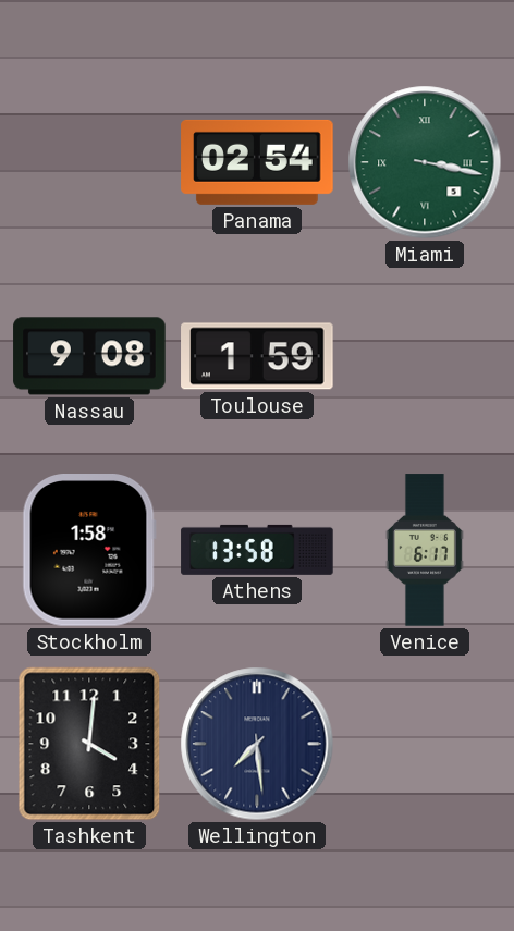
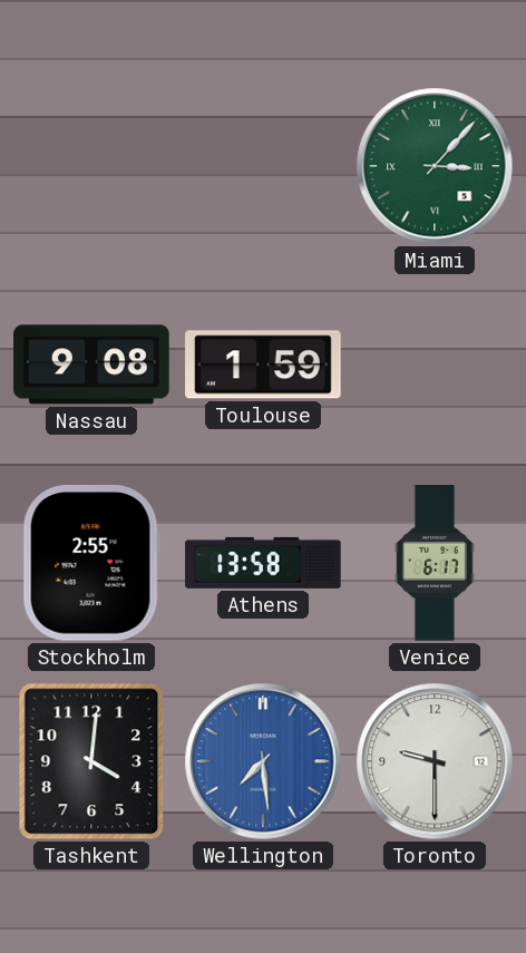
Panama: 02:54 -> none
Miami: 3:17 -> 3:07
Stockholm: 1:58 -> 2:55
Wellington dial: navy -> blue
Toronto: none -> 9:30
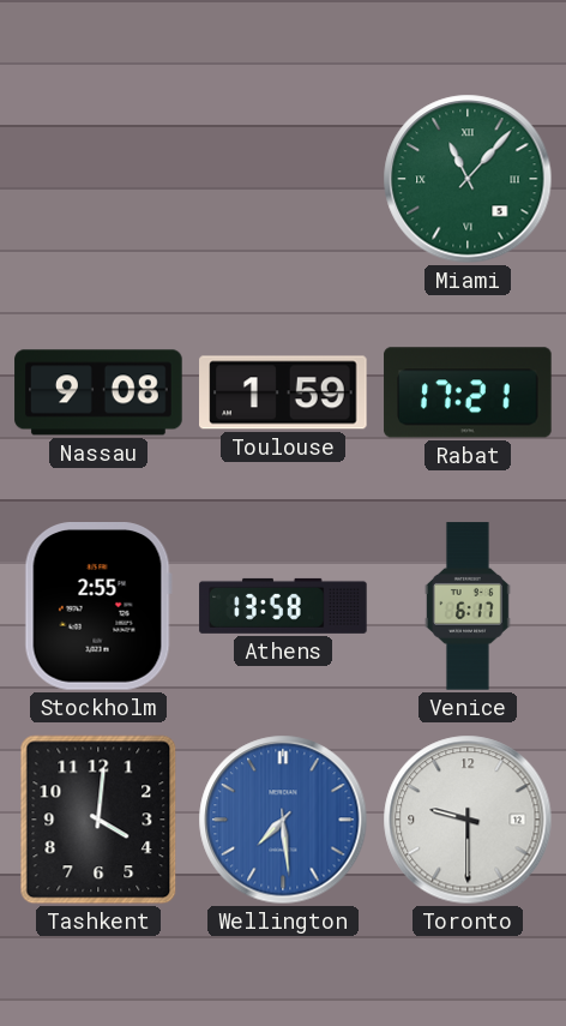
Miami: 3:07 -> 11:07
Rabat: none -> 17:21
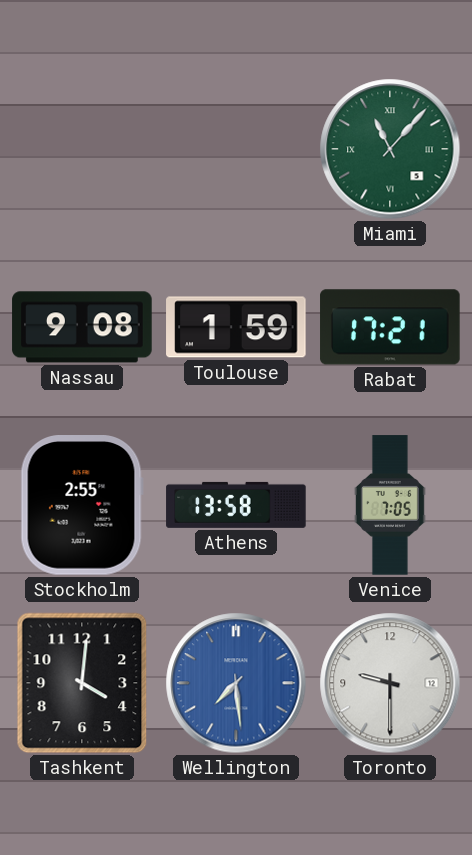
Venice: 6:17 -> 7:05
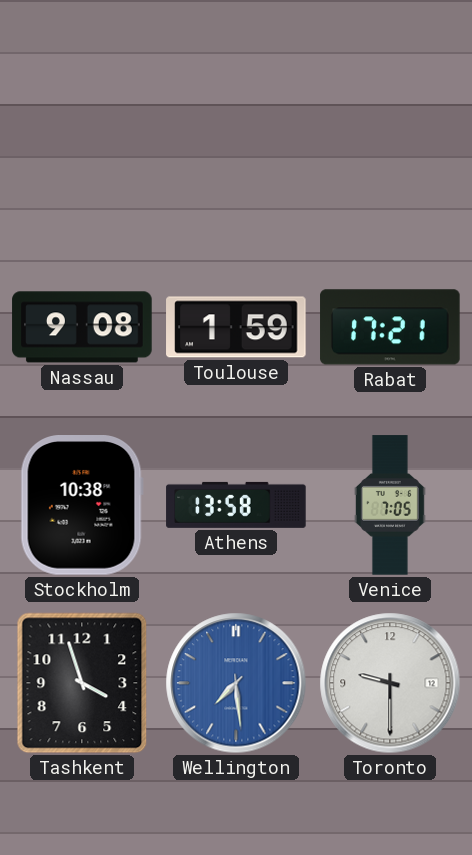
Miami: 11:07 -> none
Stockholm: 2:55 -> 10:38
Tashkent: 4:01 -> 3:57
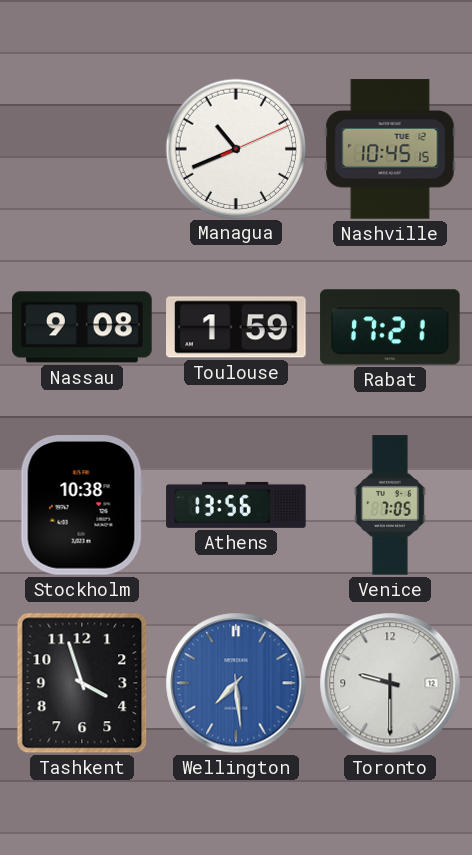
Managua: none -> 10:41
Nashville: none -> 10:45
Athens: 13:58 -> 13:56
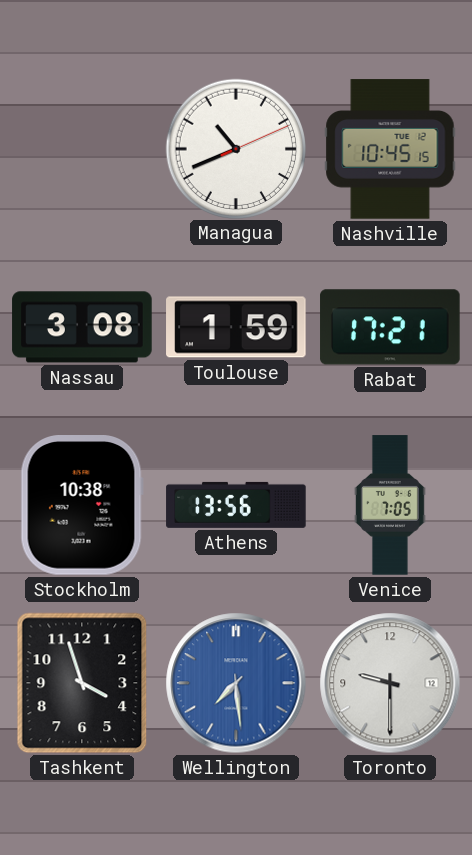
Nassau: 9:08 -> 3:08
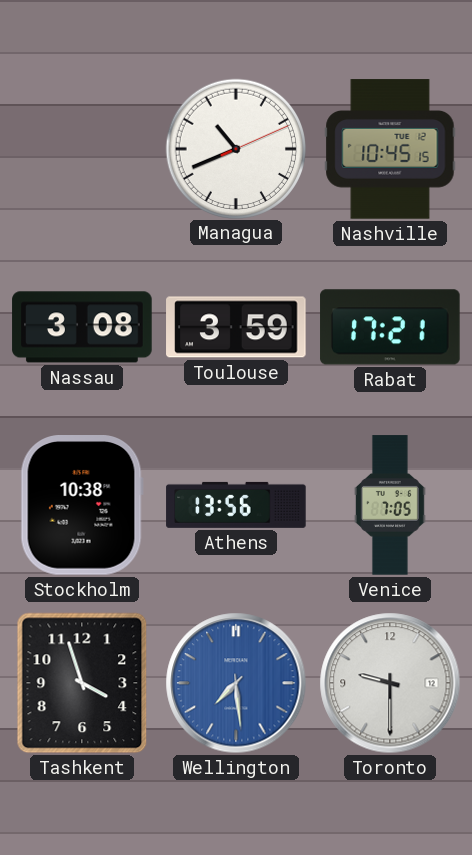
Toulouse: 1:59 -> 3:59
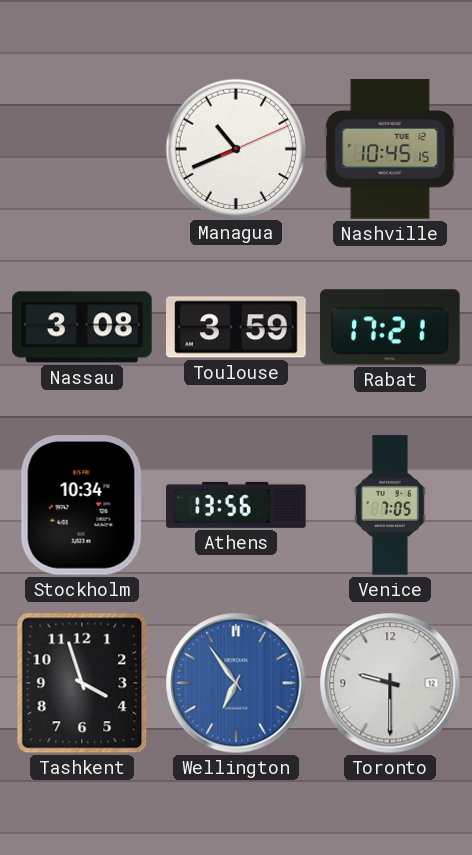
Stockholm: 10:38 -> 10:34
Wellington: 7:29 -> 6:54
